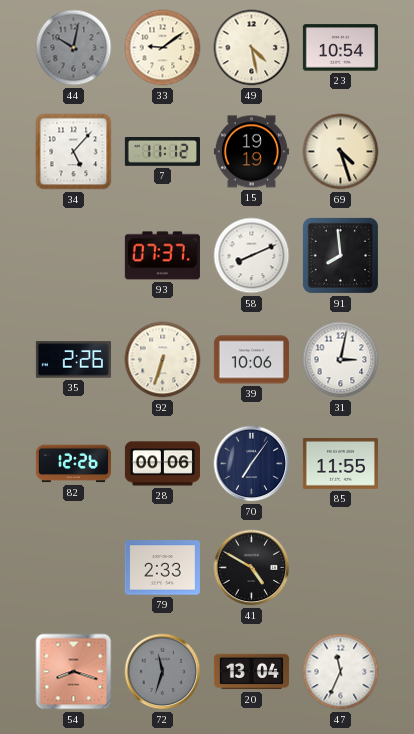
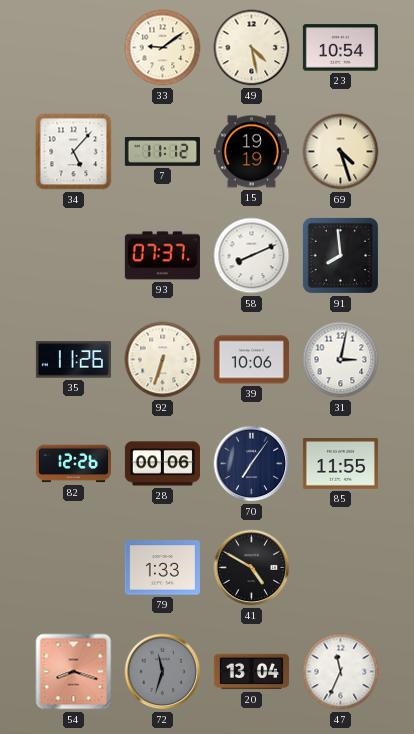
44: 10:02 -> none
35: 2:26 -> 11:26
79: 2:33 -> 1:33
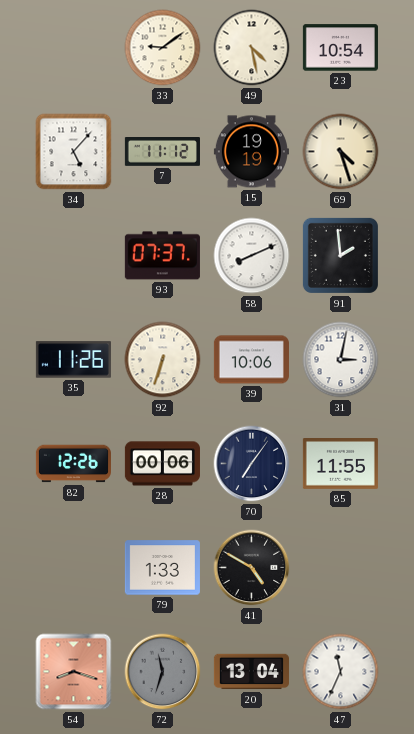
91: 7:59 -> 1:59
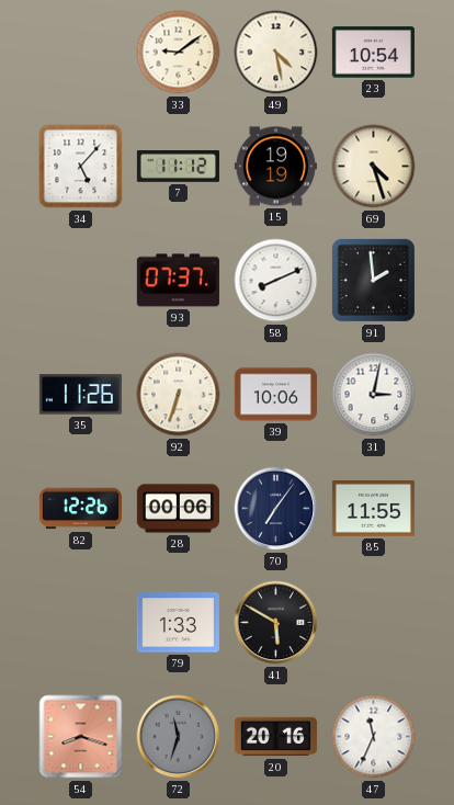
41: 4:50 -> 5:50
20: 13:04 -> 20:16
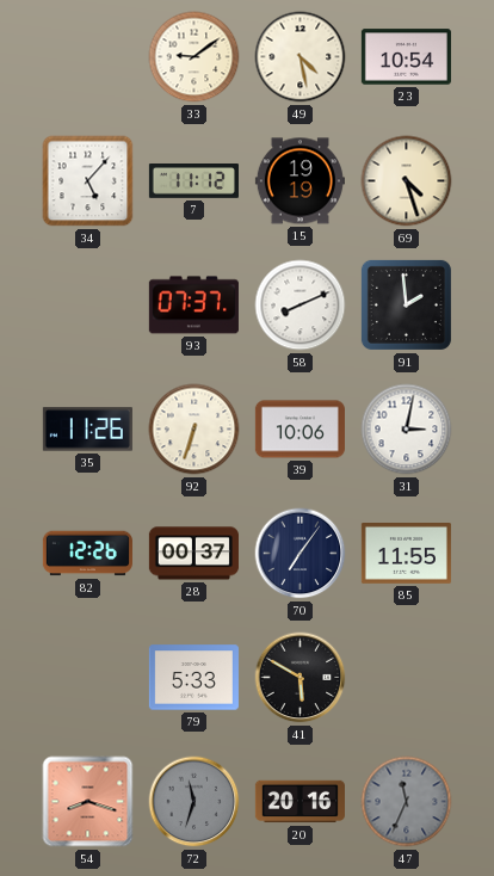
28: 00:06 -> 00:37
79: 1:33 -> 5:33
47 dial: white -> grey
